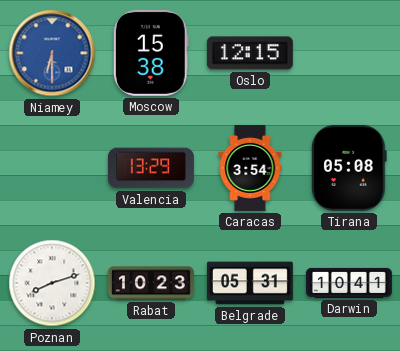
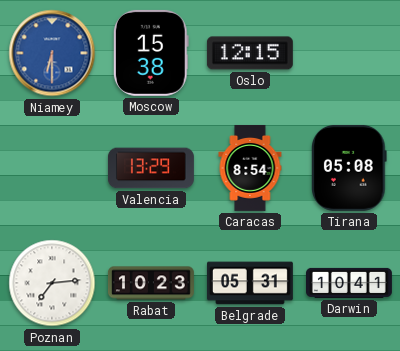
Caracas: 3:54 -> 8:54
Poznan: 8:12 -> 7:14
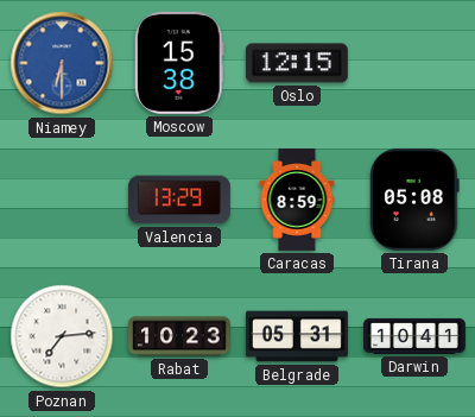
Caracas: 8:54 -> 8:59
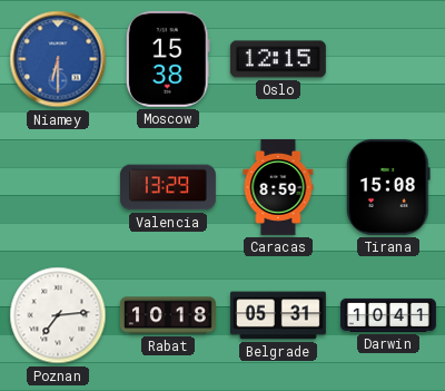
Tirana: 05:08 -> 15:08
Rabat: 10:23 -> 10:18
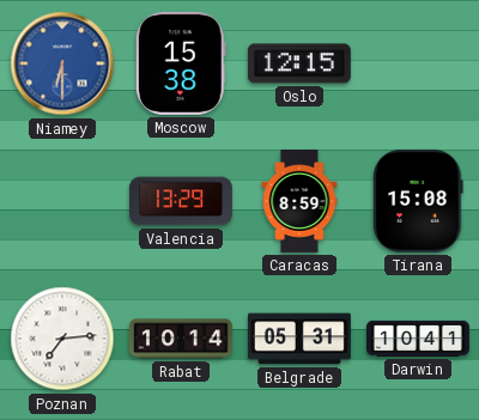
Rabat: 10:18 -> 10:14
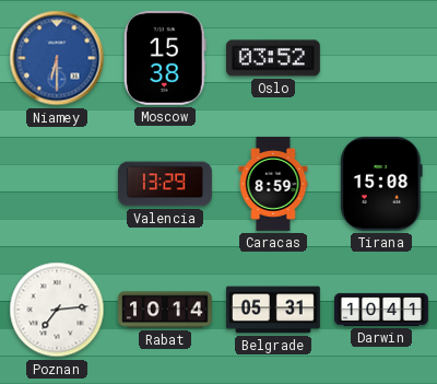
Oslo: 12:15 -> 03:52
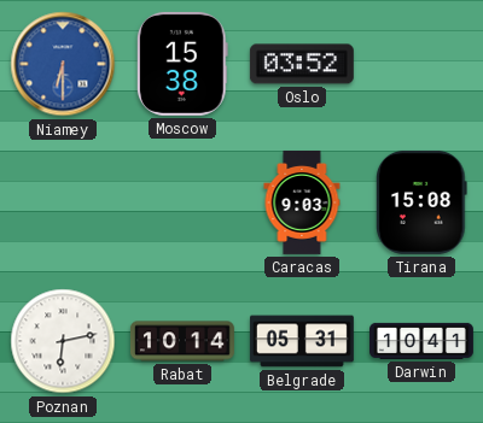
Valencia: 13:29 -> none
Caracas: 8:59 -> 9:03
Poznan: 7:14 -> 6:13
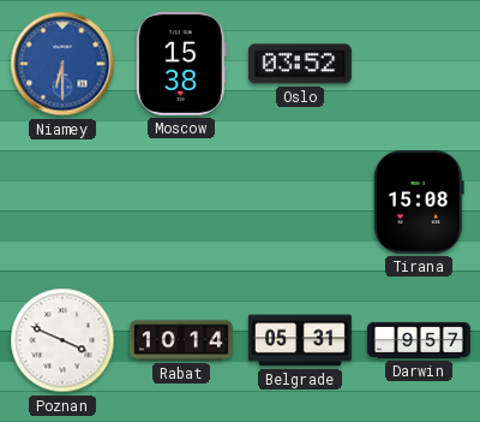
Caracas: 9:03 -> none
Poznan: 6:13 -> 3:49
Darwin: 10:41 -> 9:57
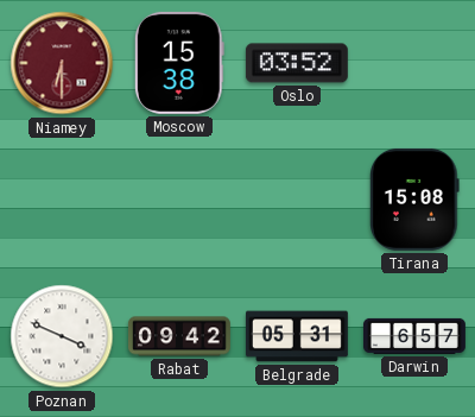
Niamey dial: blue -> burgundy
Rabat: 10:14 -> 09:42
Darwin: 9:57 -> 6:57
